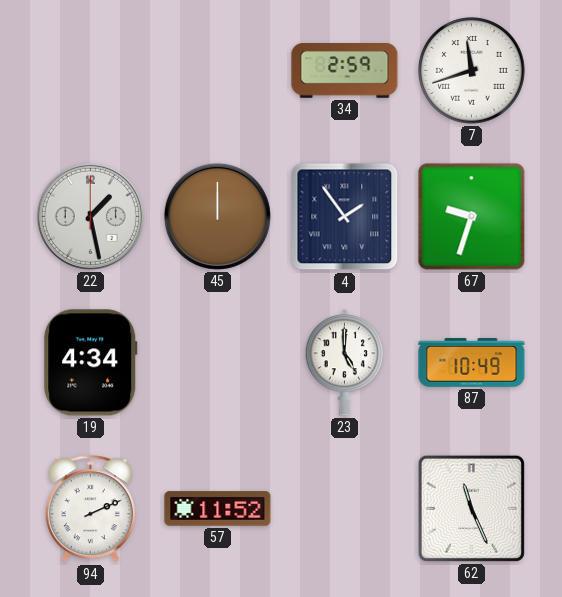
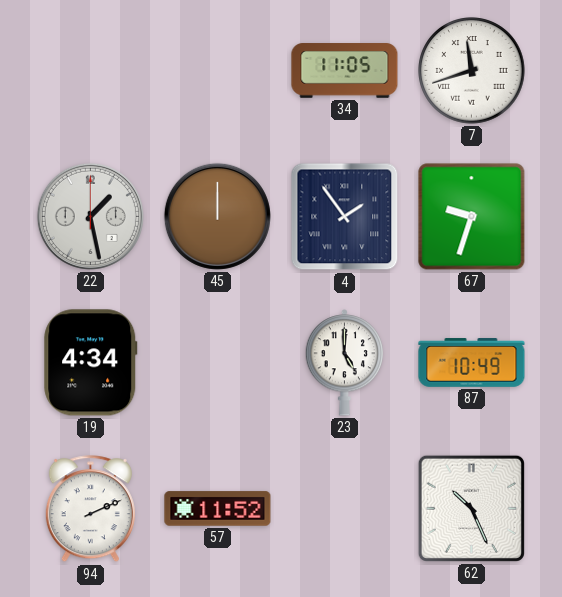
34: 2:59 -> 11:05
62: 11:26 -> 10:26
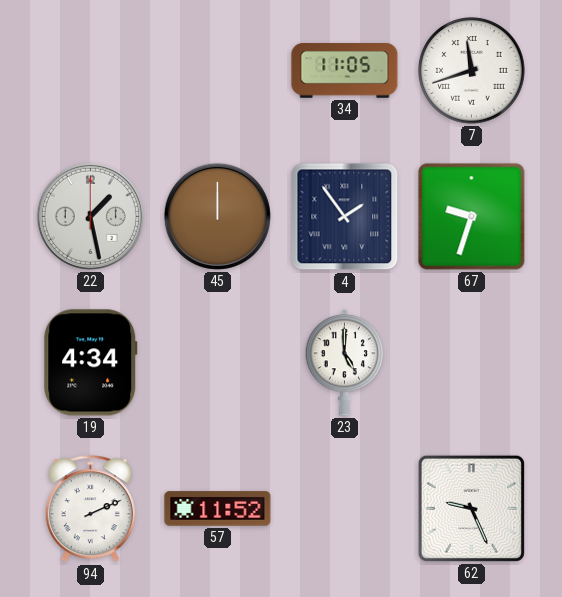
87: 10:49 -> none
62: 10:26 -> 9:26
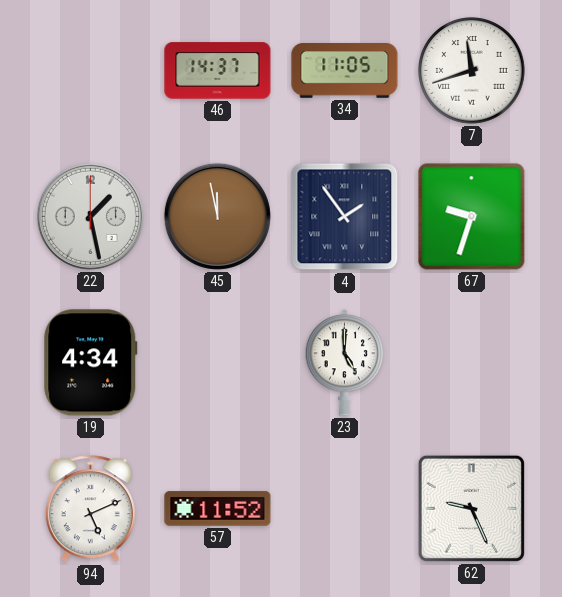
46: none -> 14:37
45: 12:00 -> 11:58
94: 2:11 -> 5:11
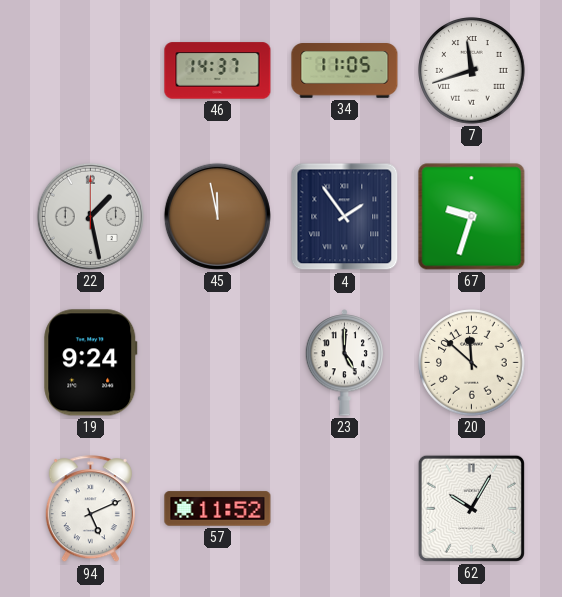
19: 4:34 -> 9:24
20: none -> 11:52
62: 9:26 -> 10:05
